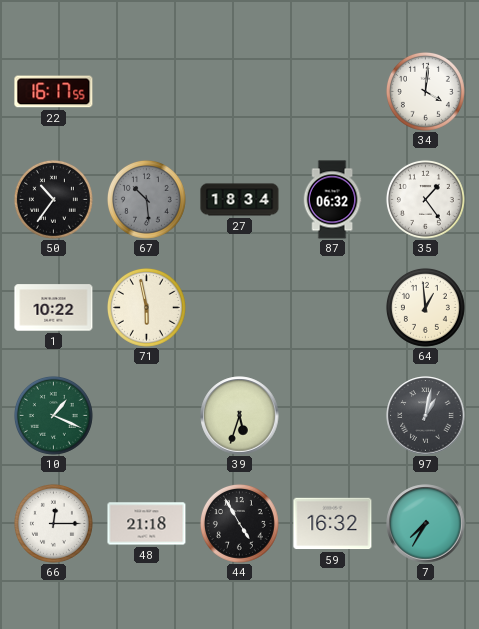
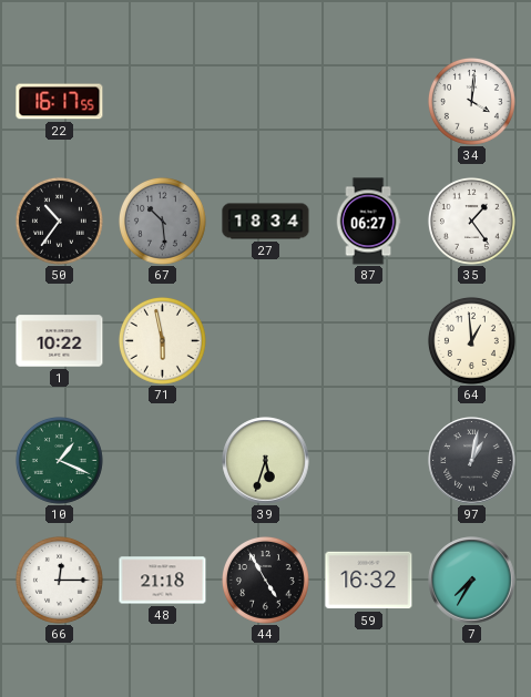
87: 06:32 -> 06:27
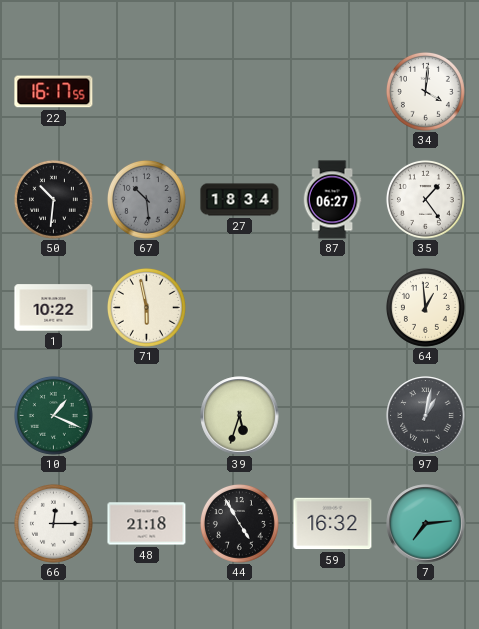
50: 10:36 -> 10:31
7: 7:35 -> 7:14
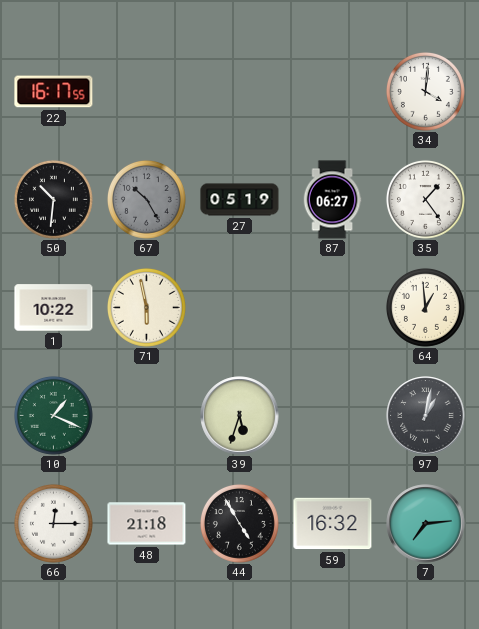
67: 10:29 -> 10:25
27: 18:34 -> 05:19
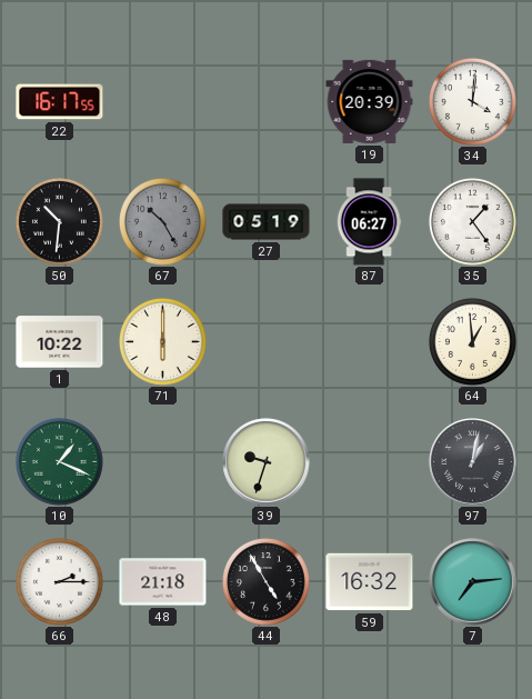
19: none -> 20:39
71: 5:58 -> 6:00
39: 5:33 -> 9:33
66: 12:15 -> 2:15
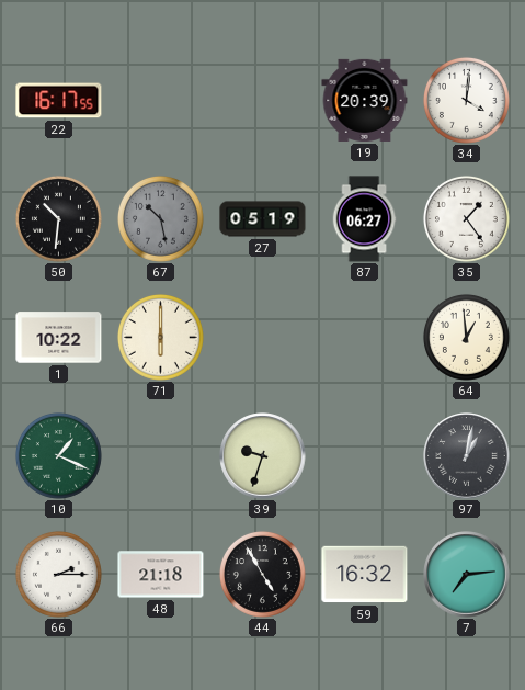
67: 10:25 -> 10:28
